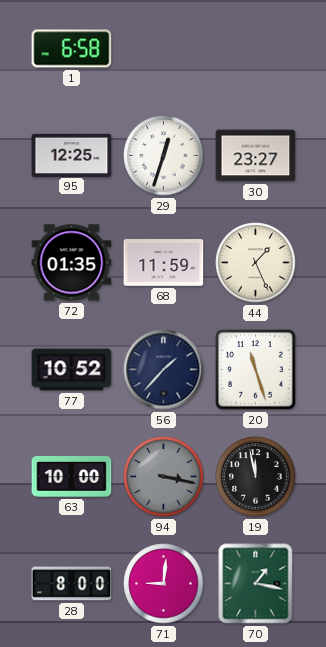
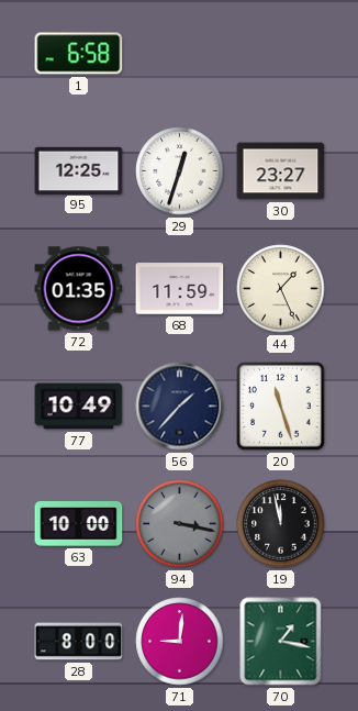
77: 10:52 -> 10:49
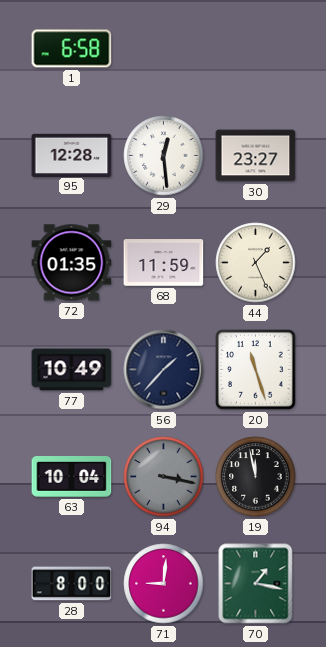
95: 12:25 -> 12:28
29: 12:33 -> 12:29
63: 10:00 -> 10:04
